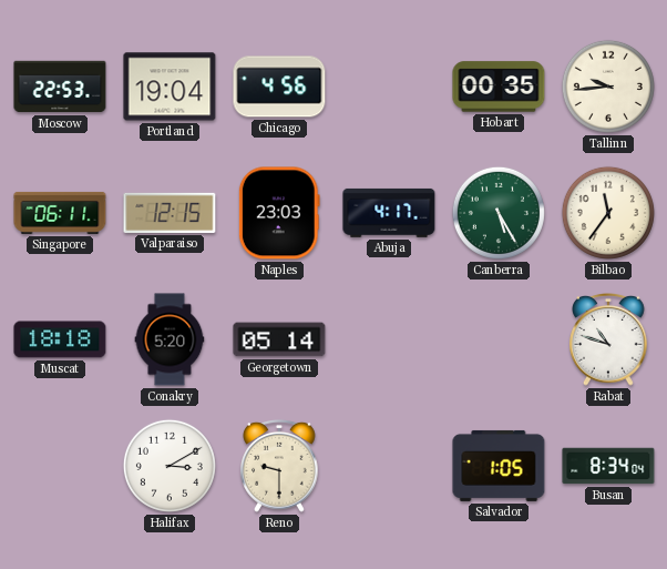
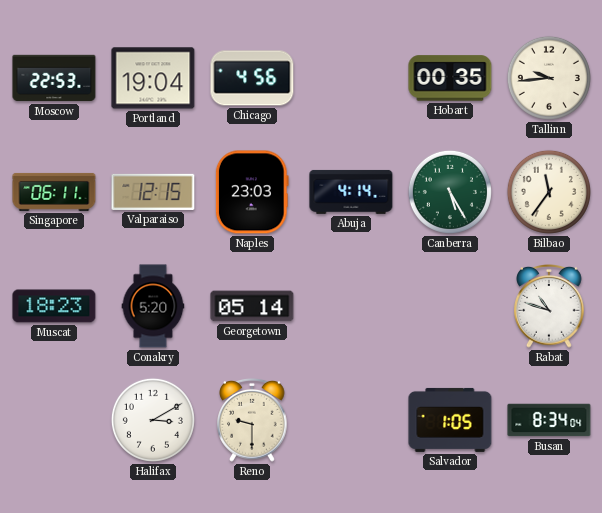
Abuja: 4:17 -> 4:14
Muscat: 18:18 -> 18:23
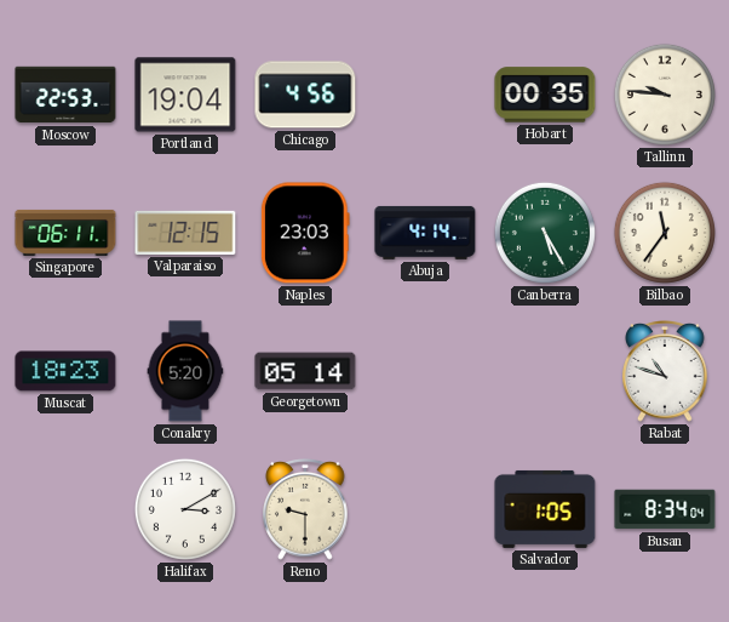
Tallinn: 9:44 -> 9:46
